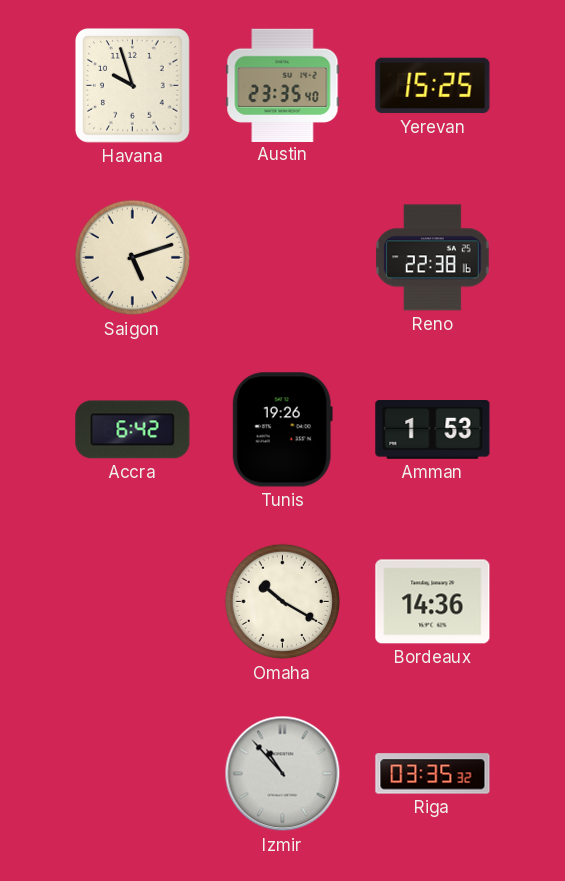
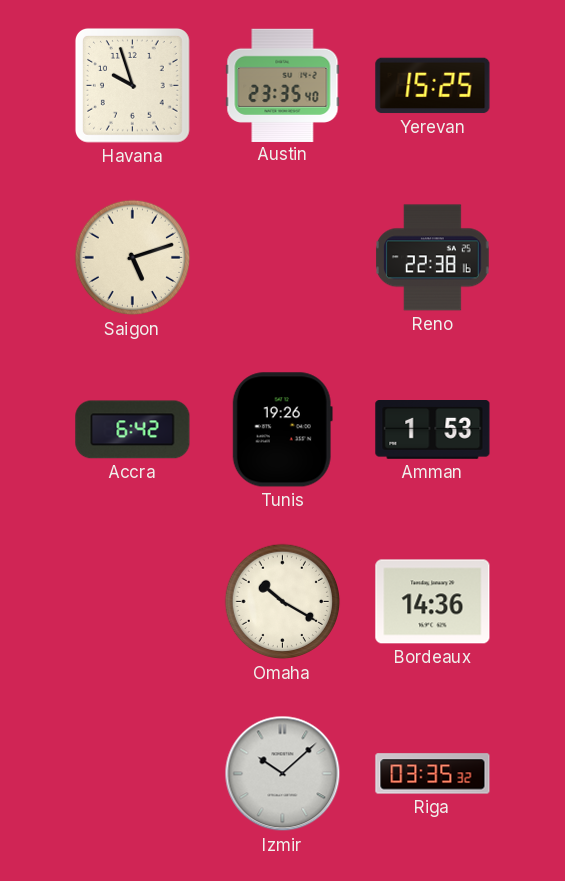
Izmir: 10:53 -> 10:08
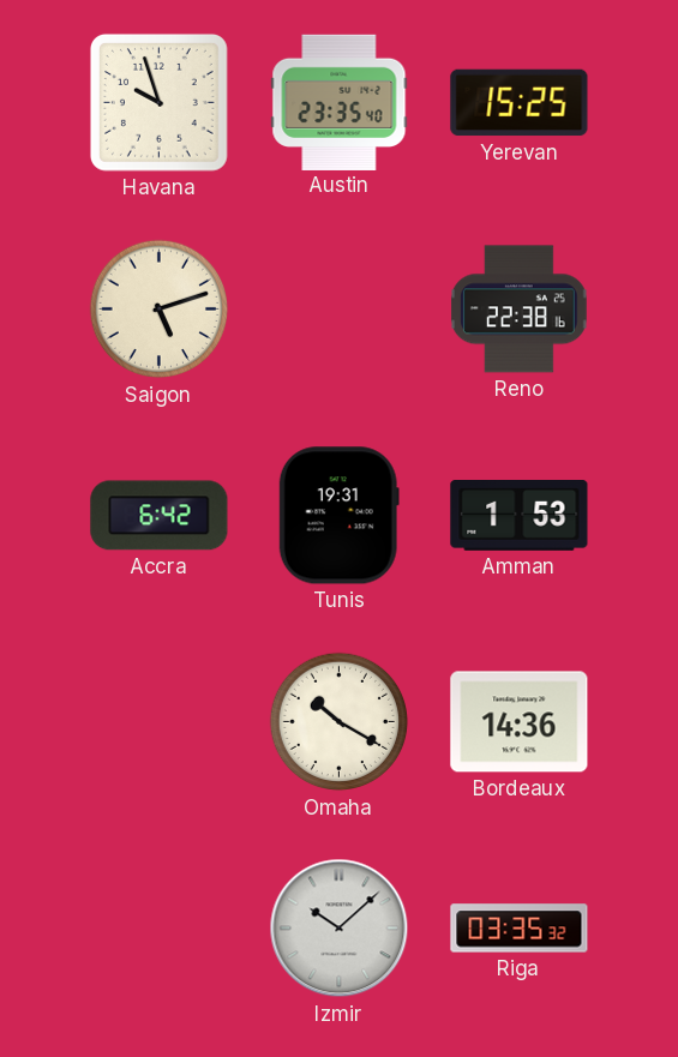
Tunis: 19:26 -> 19:31
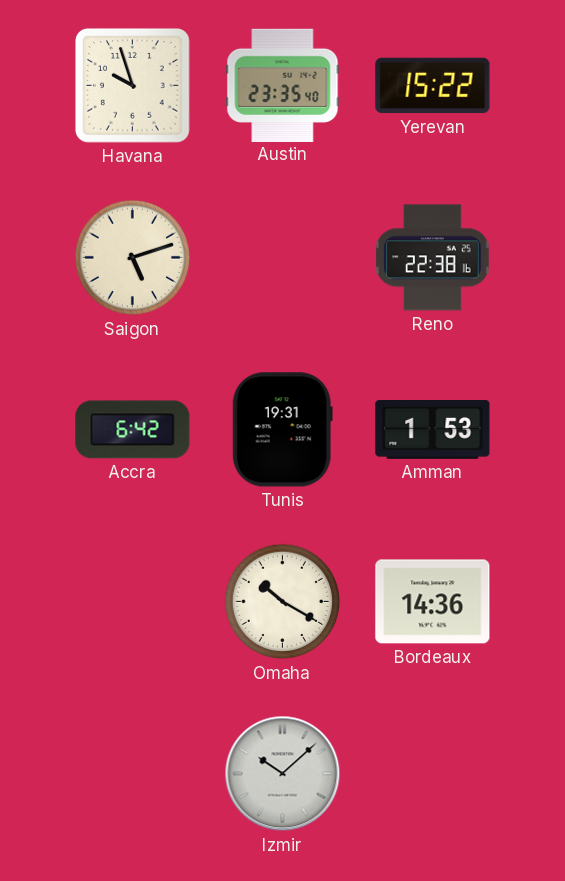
Yerevan: 15:25 -> 15:22
Riga: 03:35 -> none
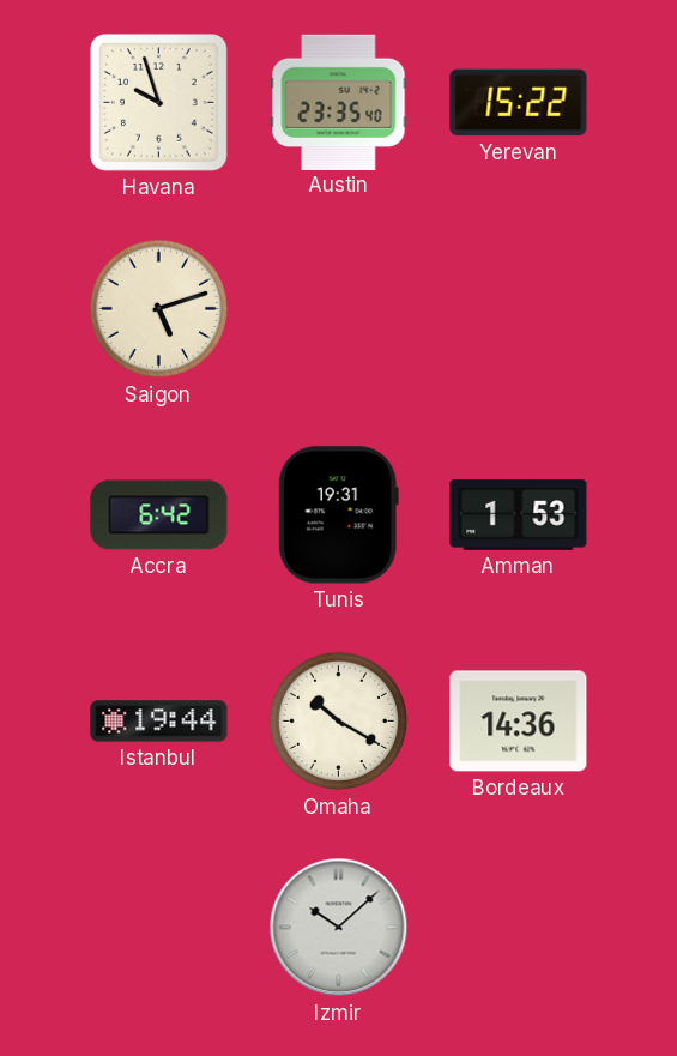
Reno: 22:38 -> none
Istanbul: none -> 19:44
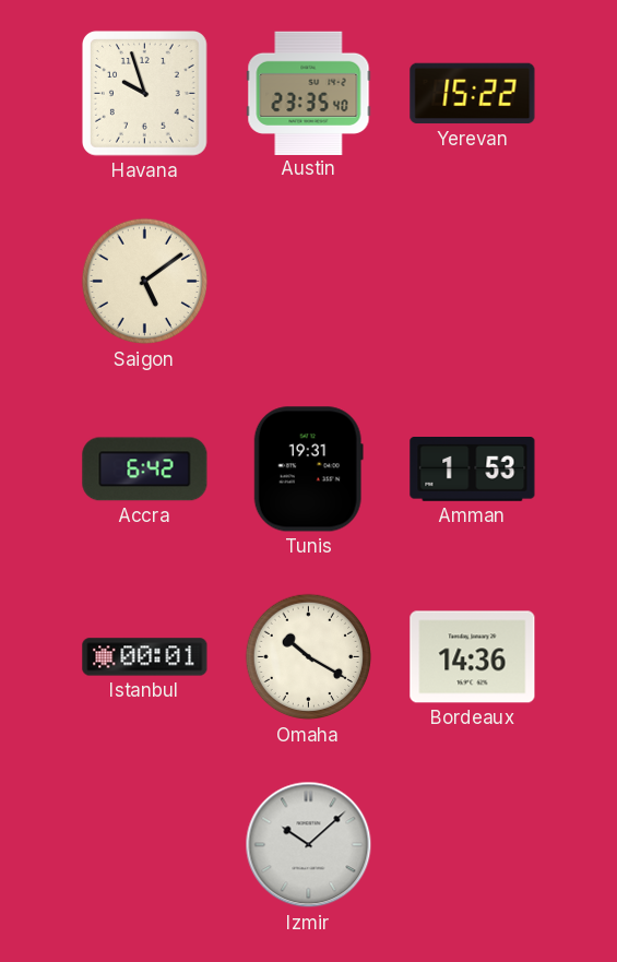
Saigon: 5:12 -> 5:09
Istanbul: 19:44 -> 00:01
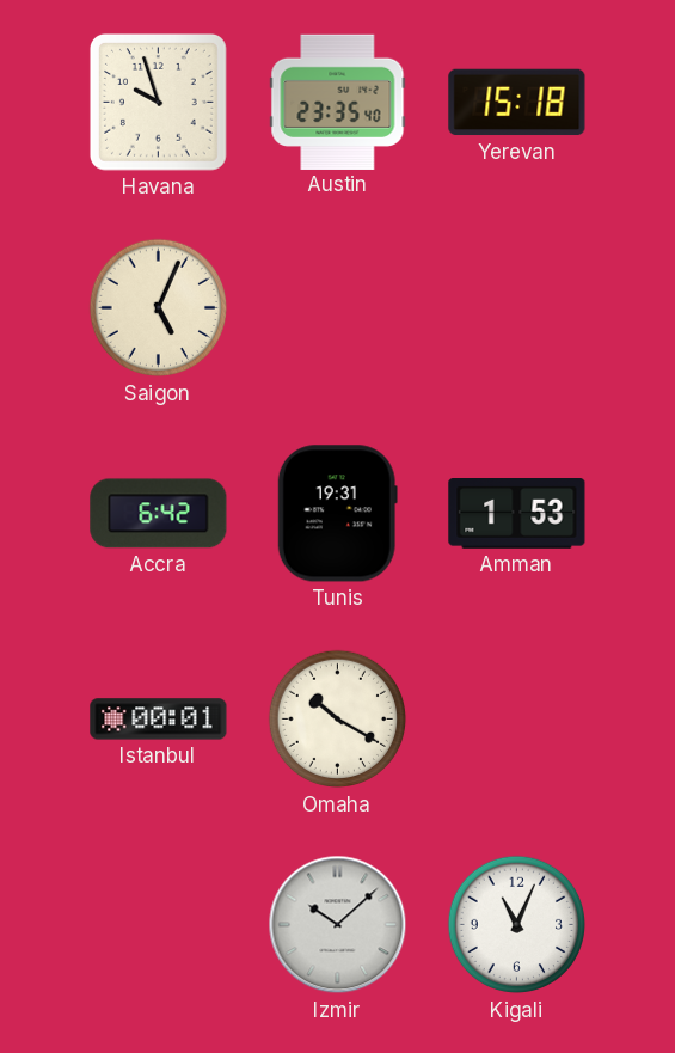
Yerevan: 15:22 -> 15:18
Saigon: 5:09 -> 5:04
Bordeaux: 14:36 -> none
Kigali: none -> 11:04
